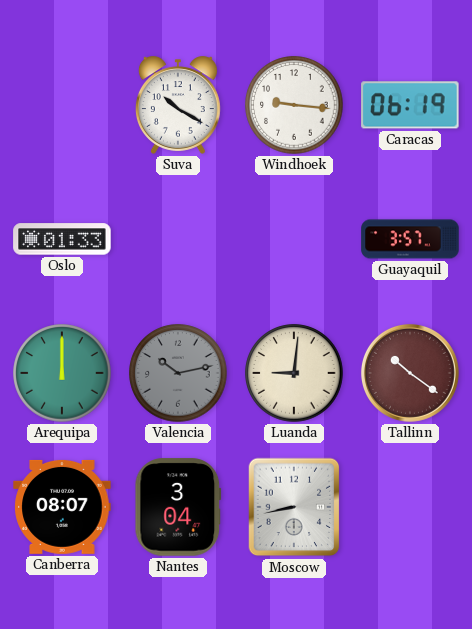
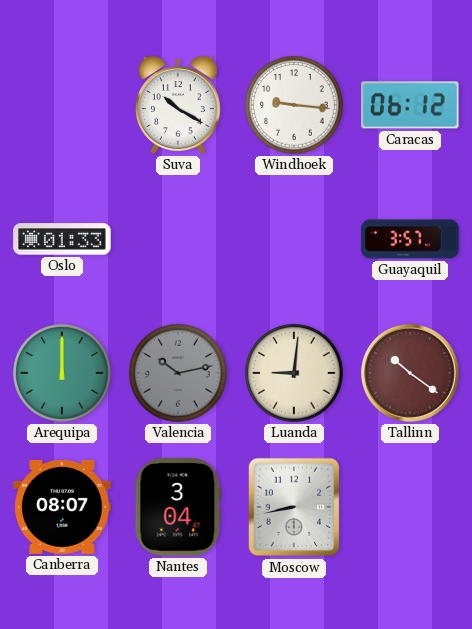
Caracas: 06:19 -> 06:12
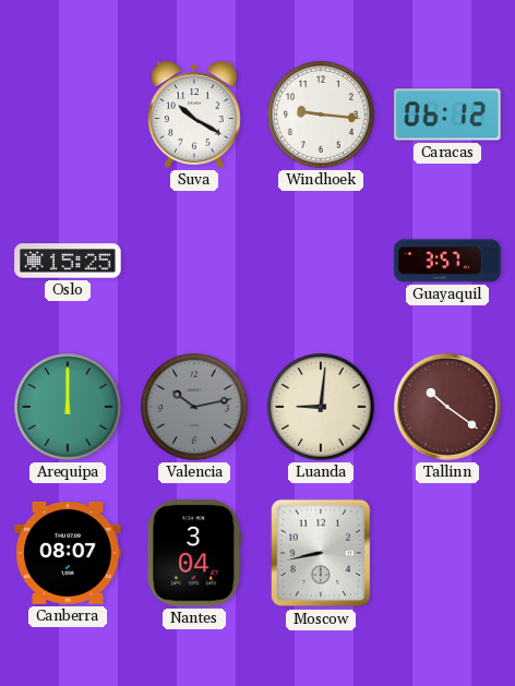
Oslo: 01:33 -> 15:25
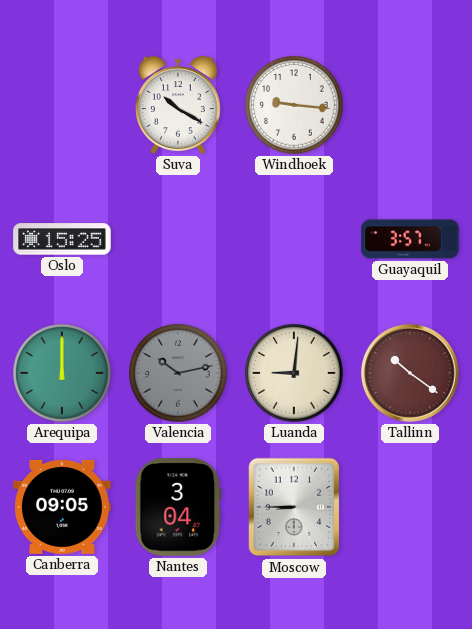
Caracas: 06:12 -> none
Canberra: 08:07 -> 09:05
Moscow: 8:43 -> 8:45
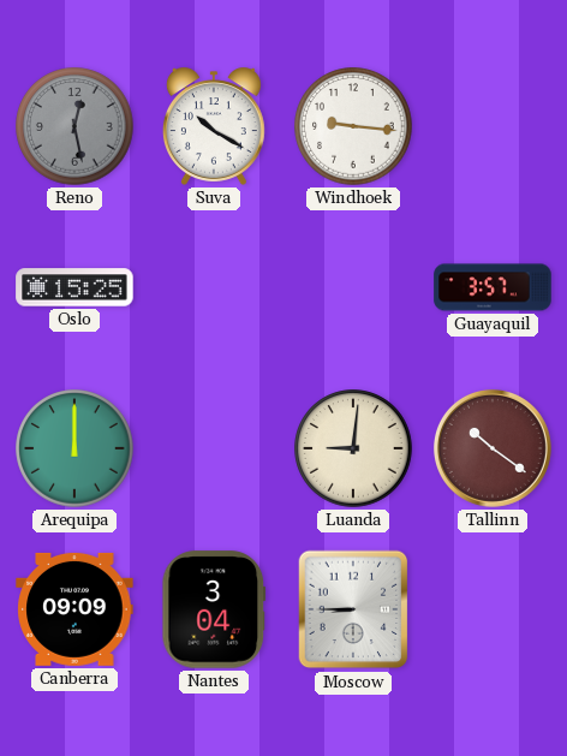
Reno: none -> 12:28
Valencia: 10:13 -> none
Canberra: 09:05 -> 09:09
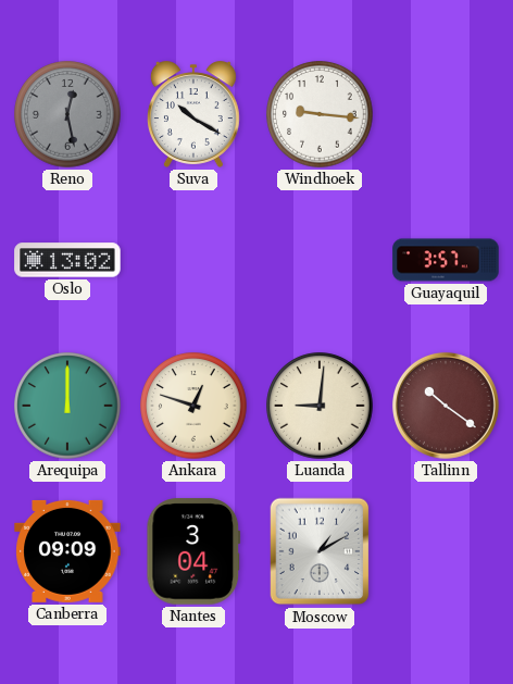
Oslo: 15:25 -> 13:02
Ankara: none -> 12:48
Moscow: 8:45 -> 1:10
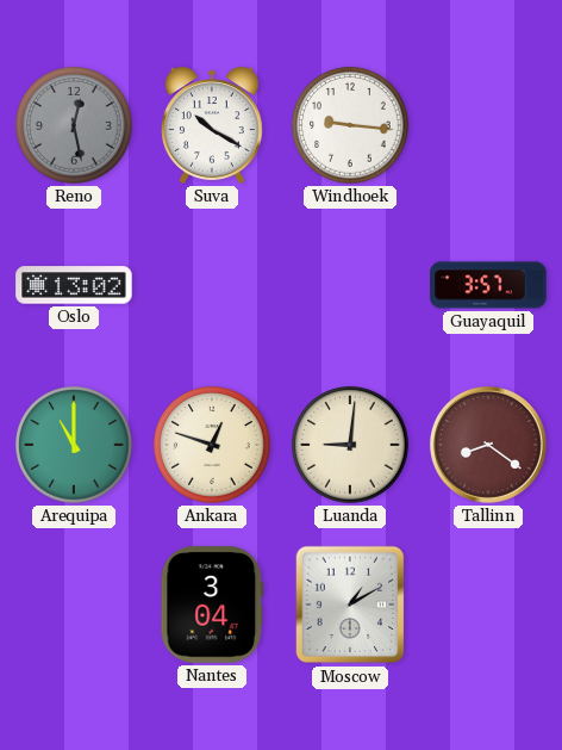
Arequipa: 12:00 -> 11:00
Tallinn: 10:21 -> 8:21
Canberra: 09:09 -> none
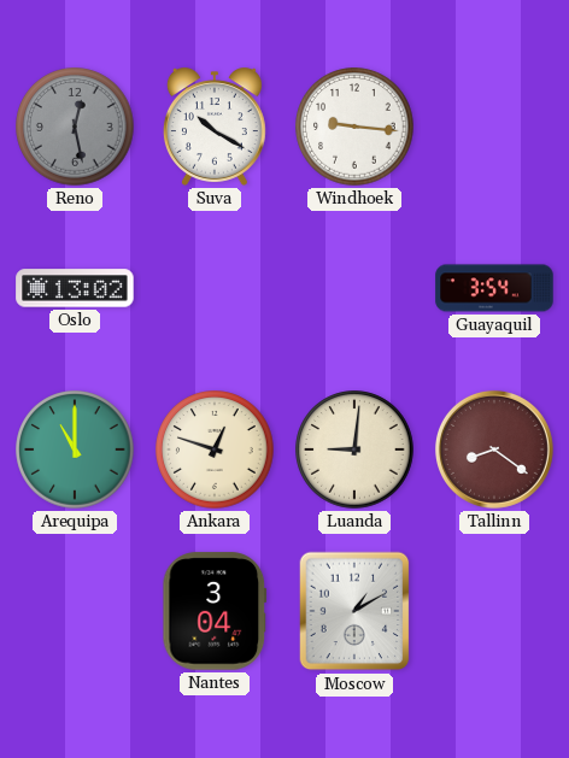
Guayaquil: 3:57 -> 3:54
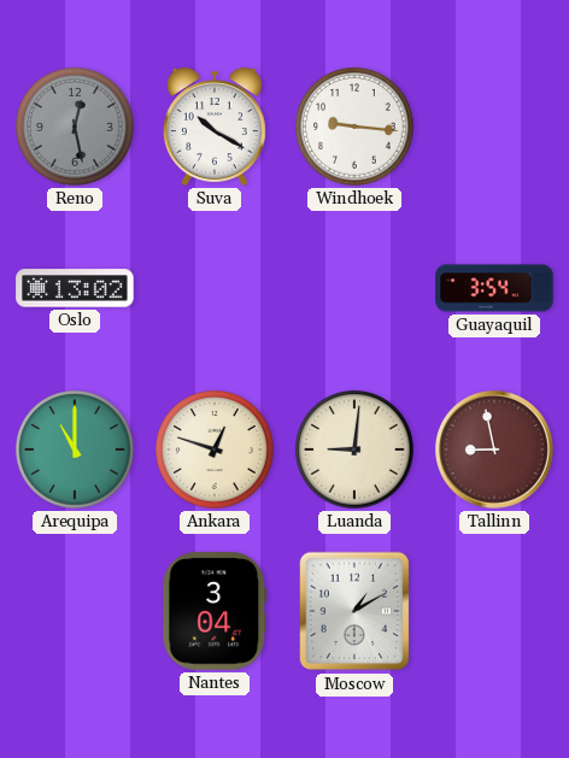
Tallinn: 8:21 -> 8:58
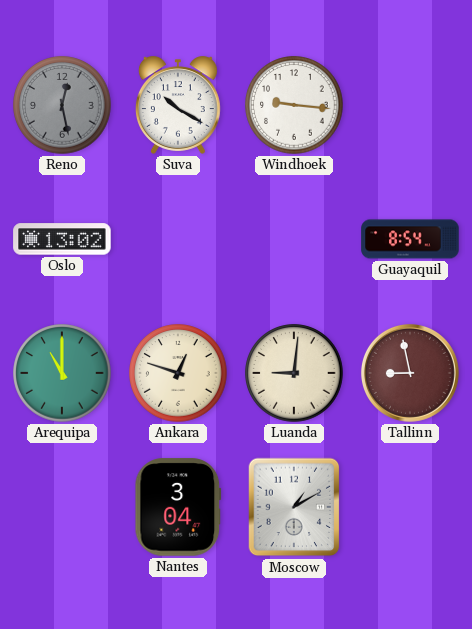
Guayaquil: 3:54 -> 8:54
